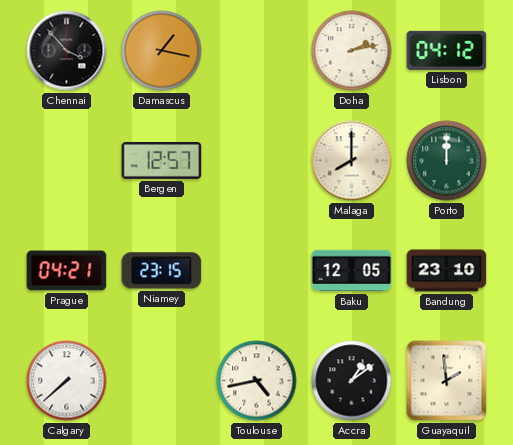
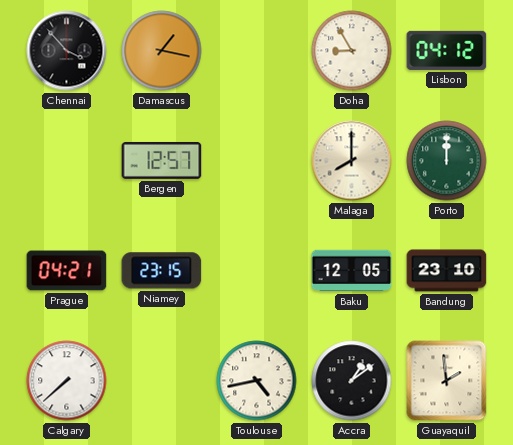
Doha: 2:13 -> 8:55
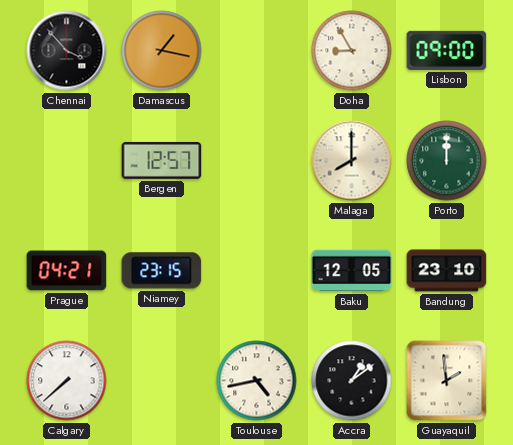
Lisbon: 04:12 -> 09:00
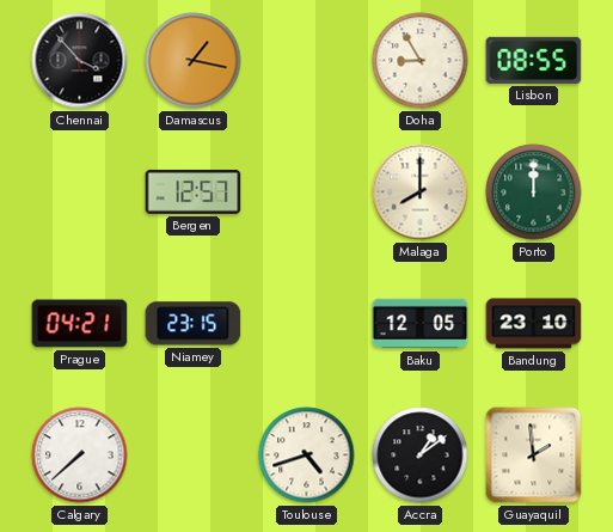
Lisbon: 09:00 -> 08:55
Toulouse: 4:43 -> 4:42
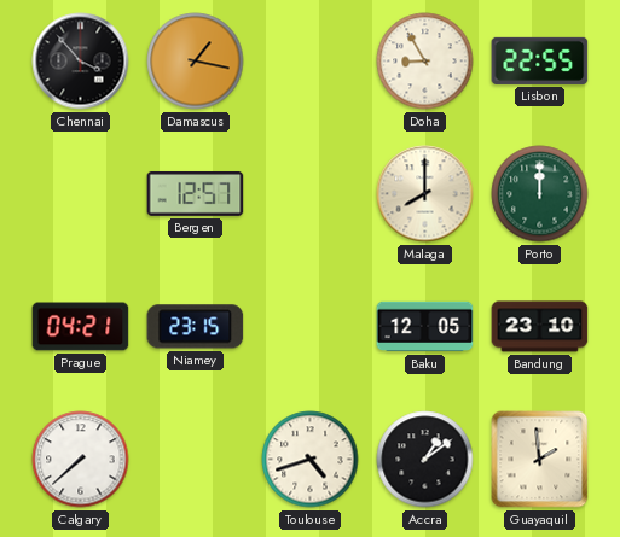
Lisbon: 08:55 -> 22:55
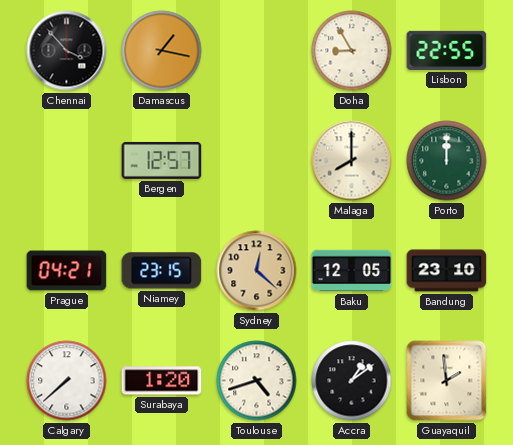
Sydney: none -> 12:22
Surabaya: none -> 1:20
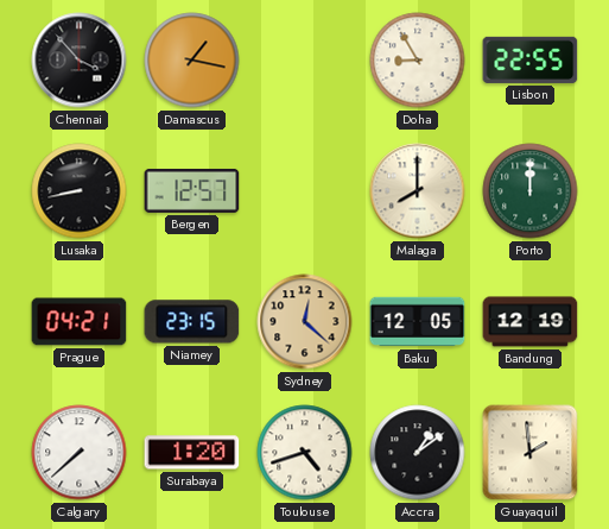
Lusaka: none -> 8:43
Bandung: 23:10 -> 12:19
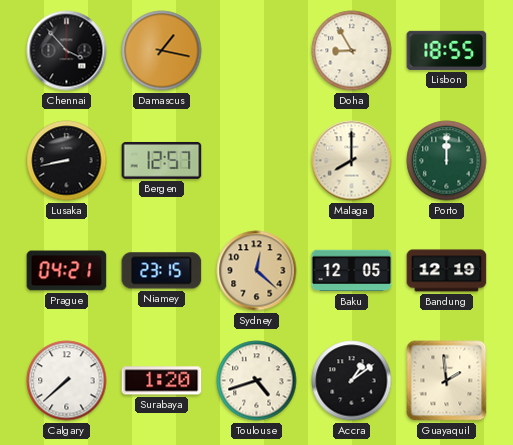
Lisbon: 22:55 -> 18:55
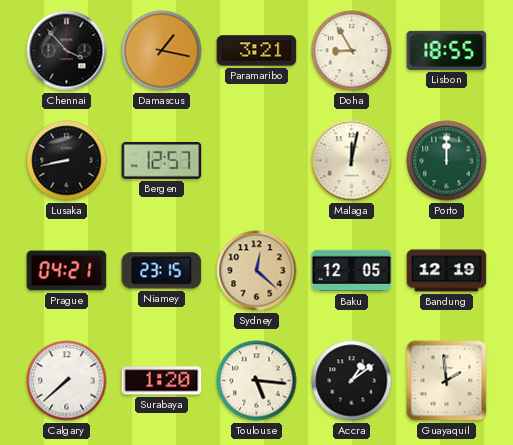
Paramaribo: none -> 3:21
Malaga: 8:00 -> 12:02
Toulouse: 4:42 -> 5:16
